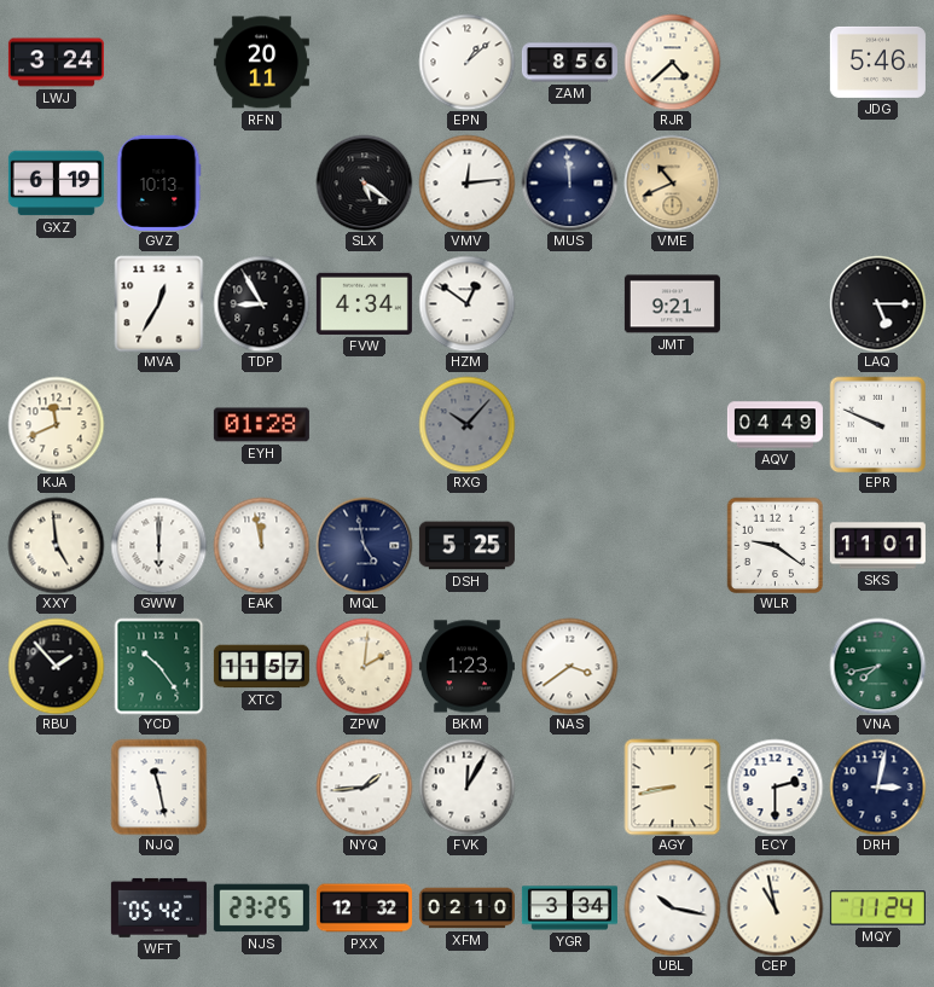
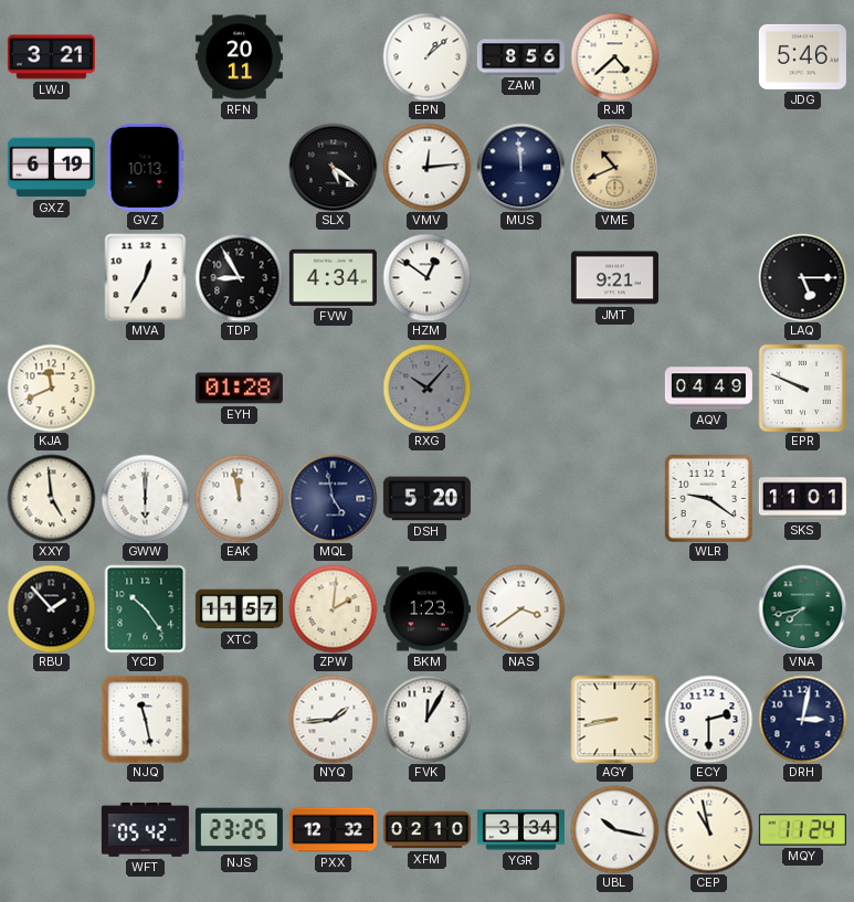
LWJ: 3:24 -> 3:21
DSH: 5:25 -> 5:20
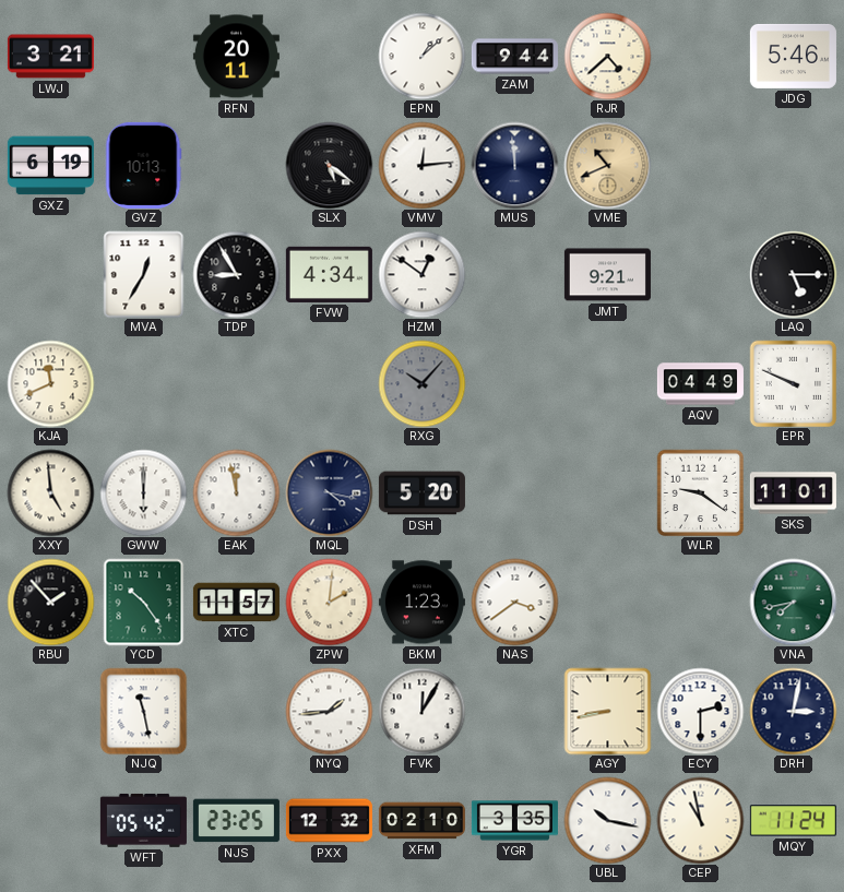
ZAM: 8:56 -> 9:44
EYH: 01:28 -> none
MQL: 4:58 -> 4:17
YGR: 3:34 -> 3:35
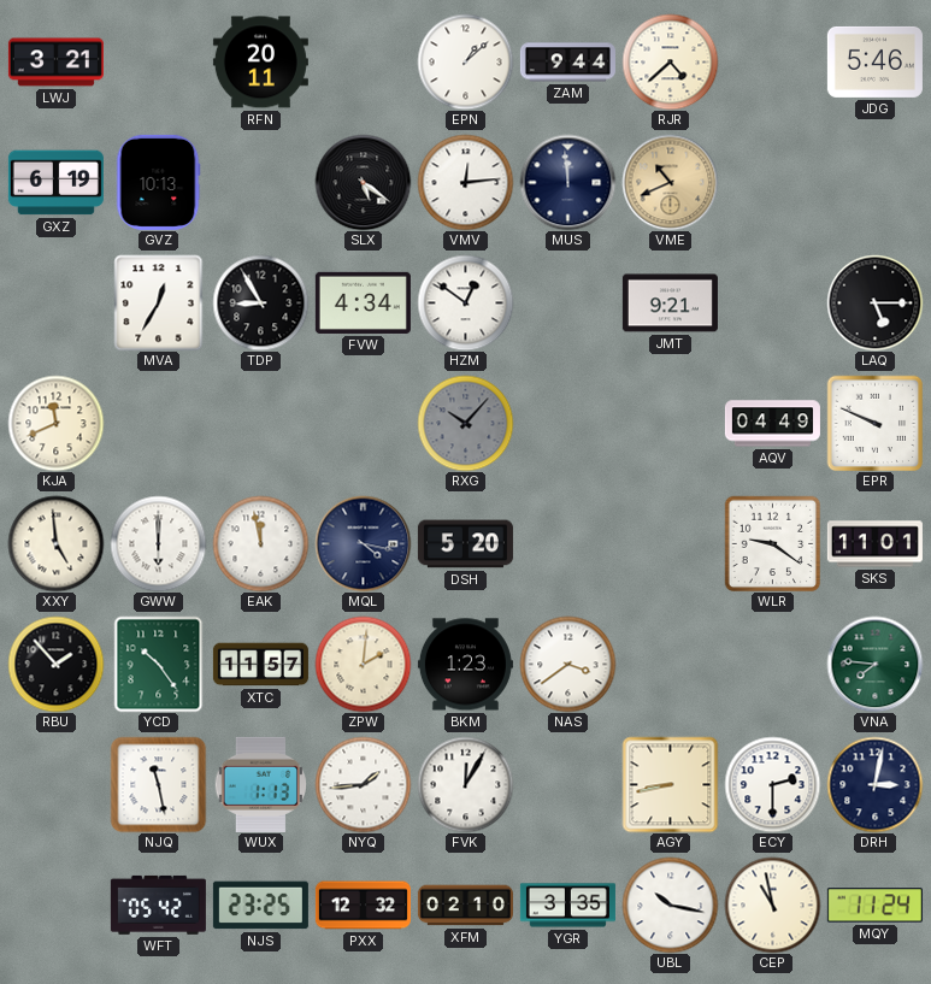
VNA: 7:43 -> 7:46
WUX: none -> 1:13
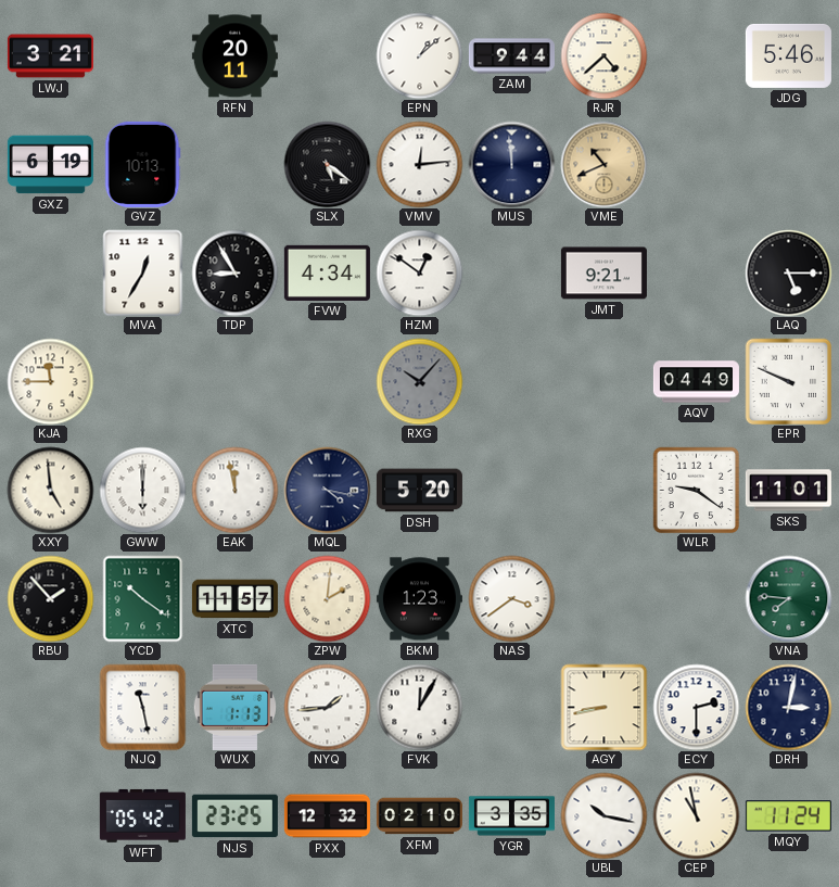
KJA: 11:41 -> 11:45
YCD: 10:24 -> 10:21
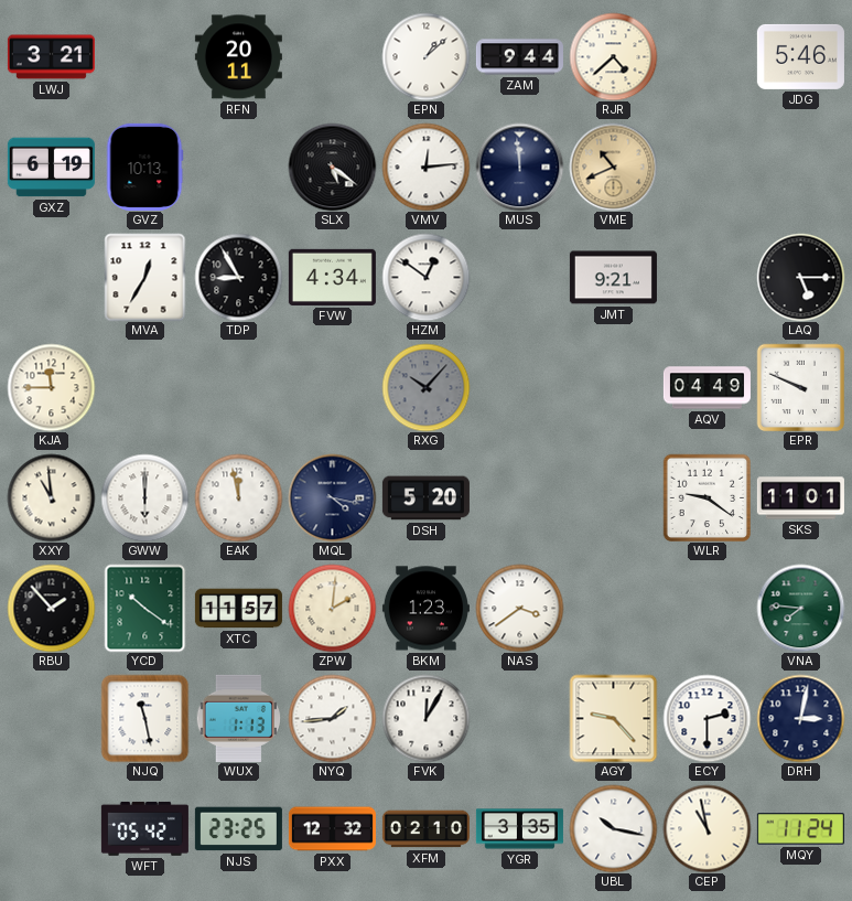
XXY: 4:59 -> 10:59
AGY: 8:43 -> 9:23
